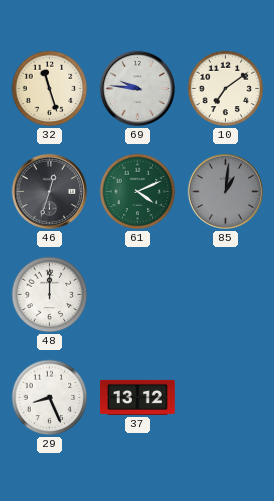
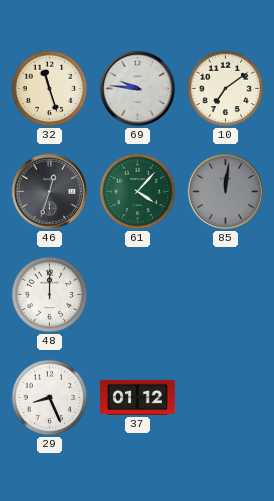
61: 4:11 -> 4:07
85: 1:01 -> 12:01
37: 13:12 -> 01:12
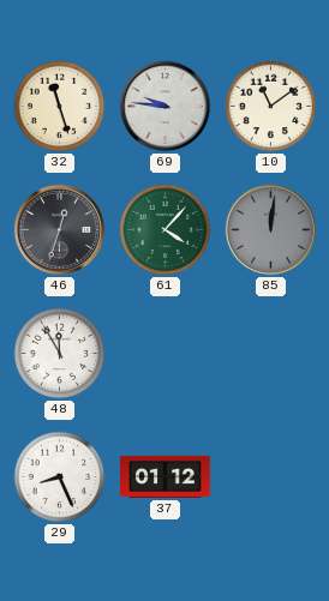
10: 7:09 -> 11:09
48: 12:00 -> 11:55
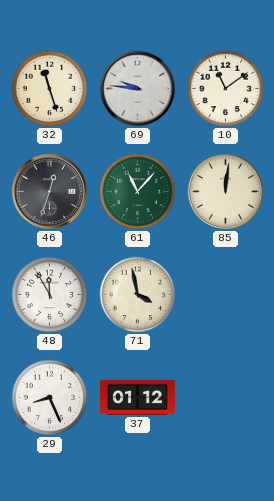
61: 4:07 -> 11:07
85 dial: grey -> cream
71: none -> 3:58
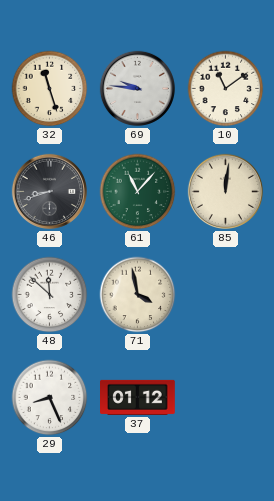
46: 12:33 -> 8:42
48: 11:55 -> 11:52
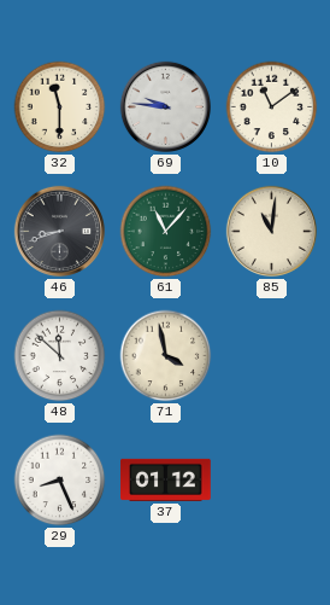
32: 11:27 -> 11:30
85: 12:01 -> 11:01
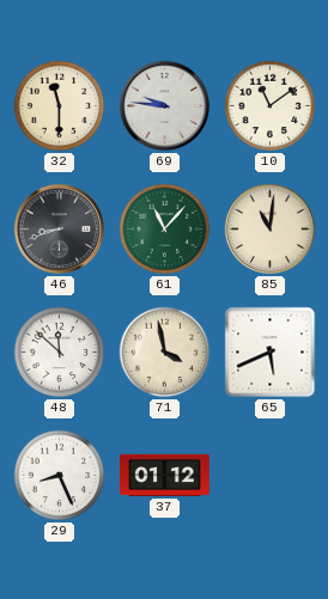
65: none -> 5:41
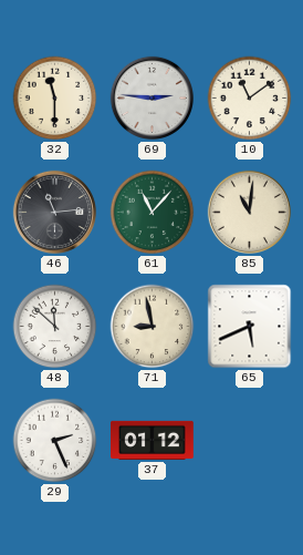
69: 9:46 -> 2:46
46: 8:42 -> 11:14
71: 3:58 -> 8:58
29: 8:26 -> 2:26
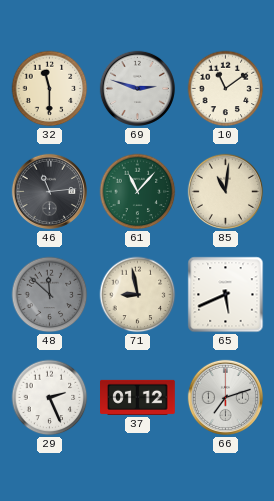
69: 2:46 -> 2:48
48 dial: white -> grey
66: none -> 7:12
